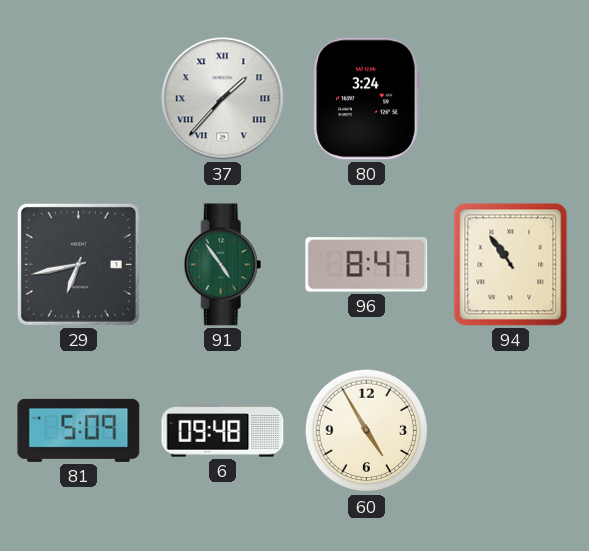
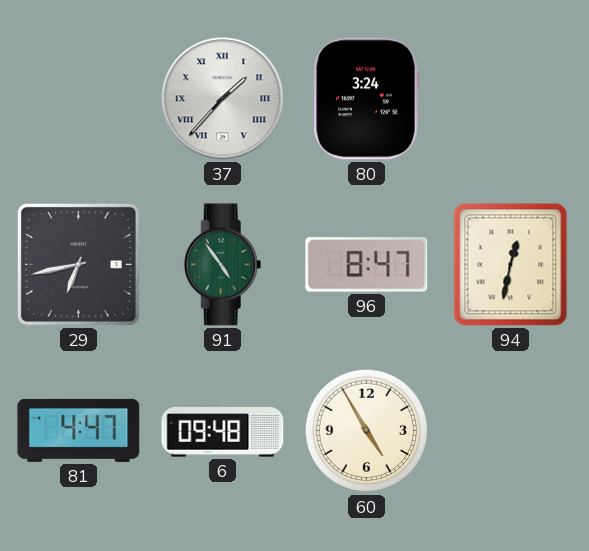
94: 10:54 -> 12:32
81: 5:09 -> 4:47
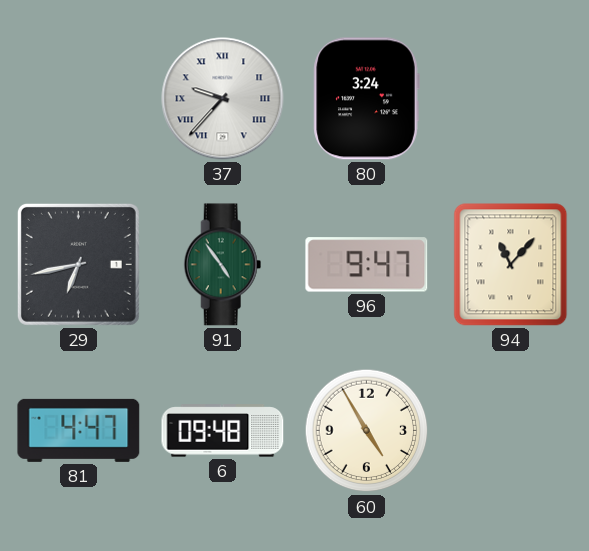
37: 1:37 -> 9:37
96: 8:47 -> 9:47
94: 12:32 -> 11:07
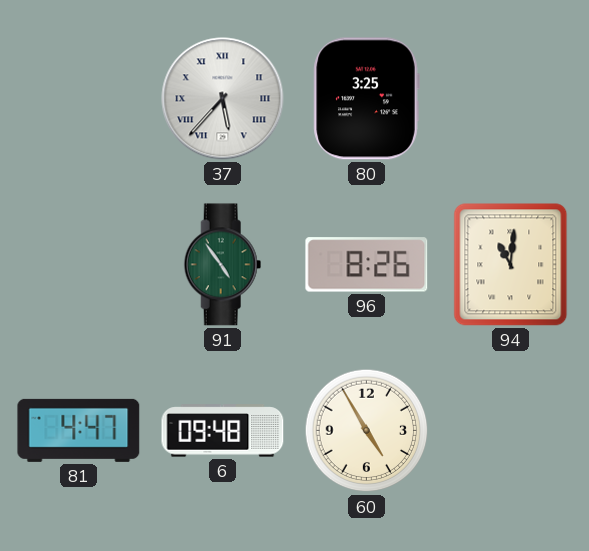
37: 9:37 -> 5:37
80: 3:24 -> 3:25
29: 6:43 -> none
96: 9:47 -> 8:26
94: 11:07 -> 11:01
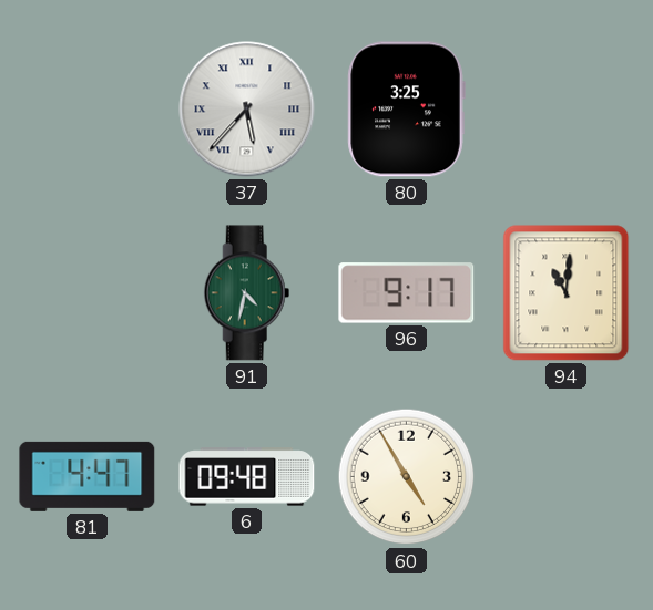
91: 4:54 -> 4:32
96: 8:26 -> 9:17
